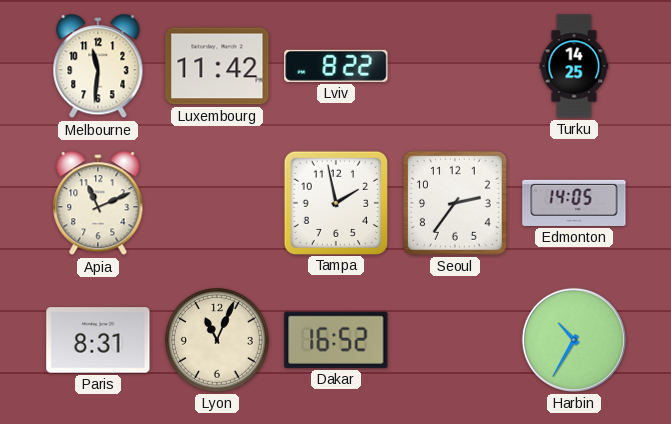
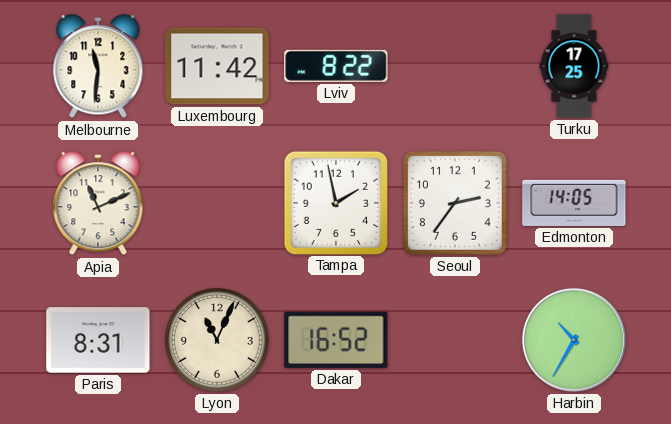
Turku: 14:25 -> 17:25
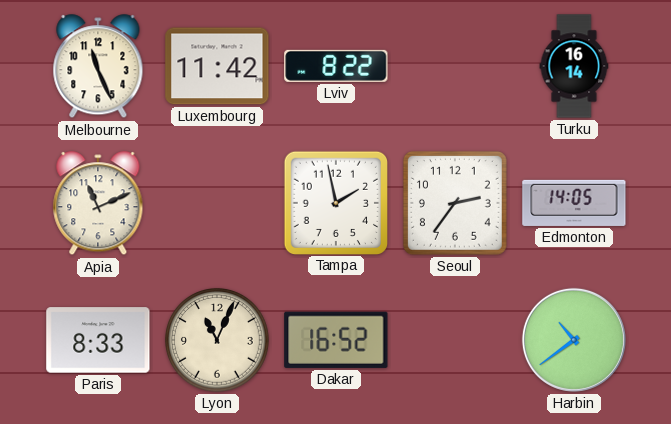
Melbourne: 11:31 -> 11:26
Turku: 17:25 -> 16:14
Paris: 8:31 -> 8:33
Harbin: 10:35 -> 10:39
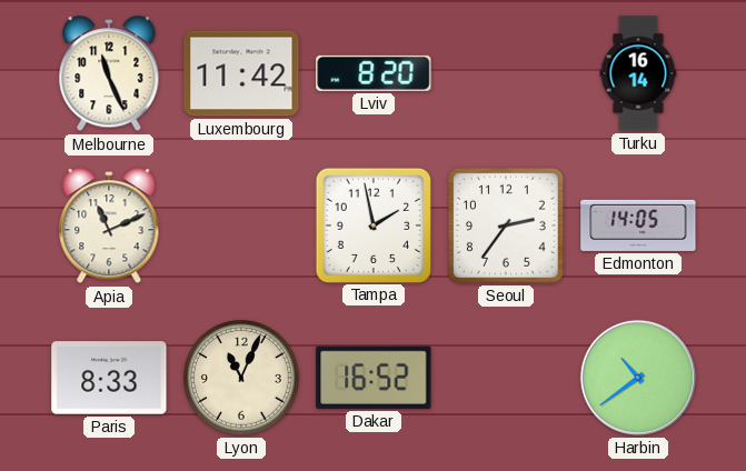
Lviv: 8:22 -> 8:20
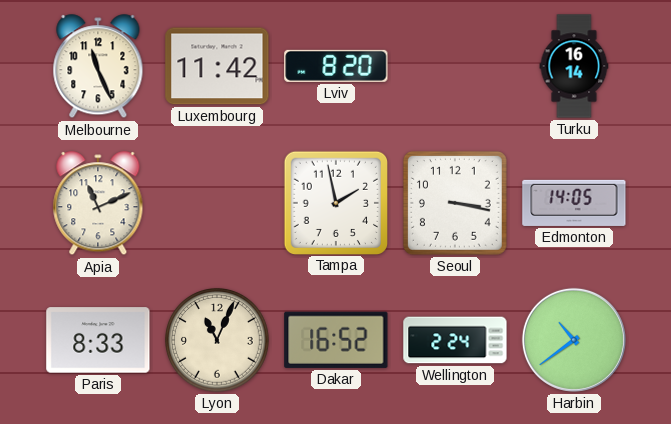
Seoul: 2:36 -> 3:17
Wellington: none -> 2:24
